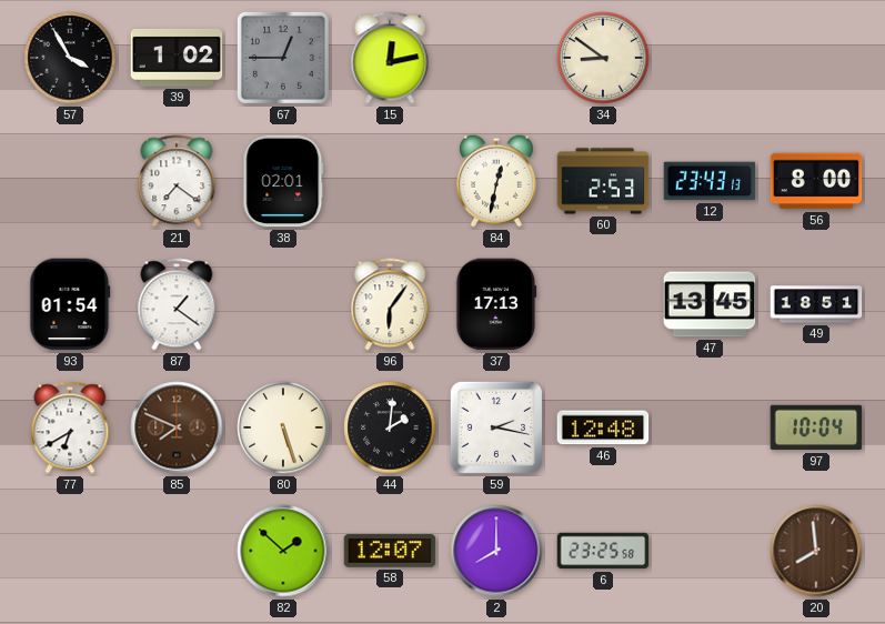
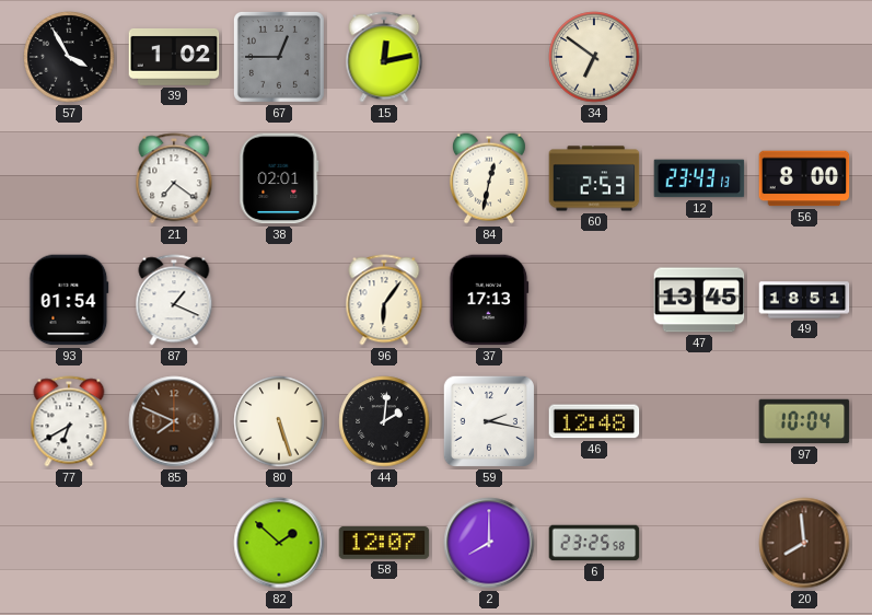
34: 8:51 -> 6:51
87: 1:21 -> 1:19
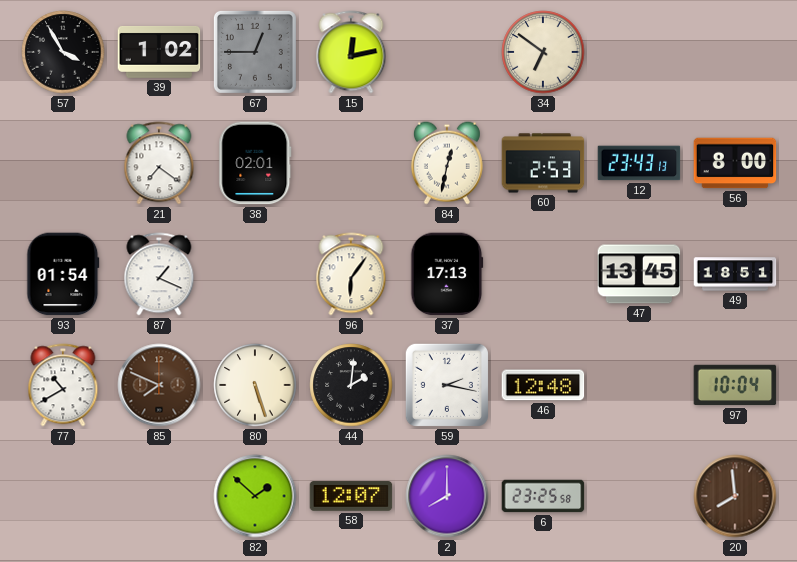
77: 6:40 -> 10:40
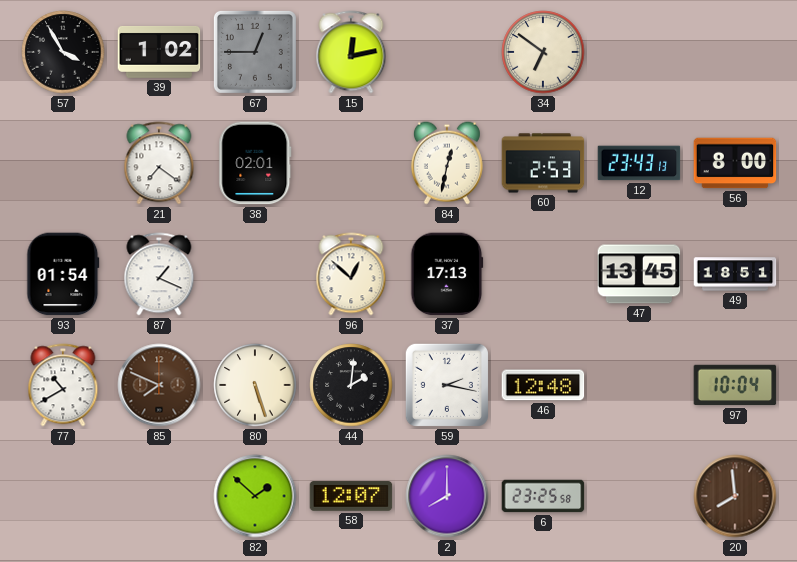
96: 6:06 -> 12:52
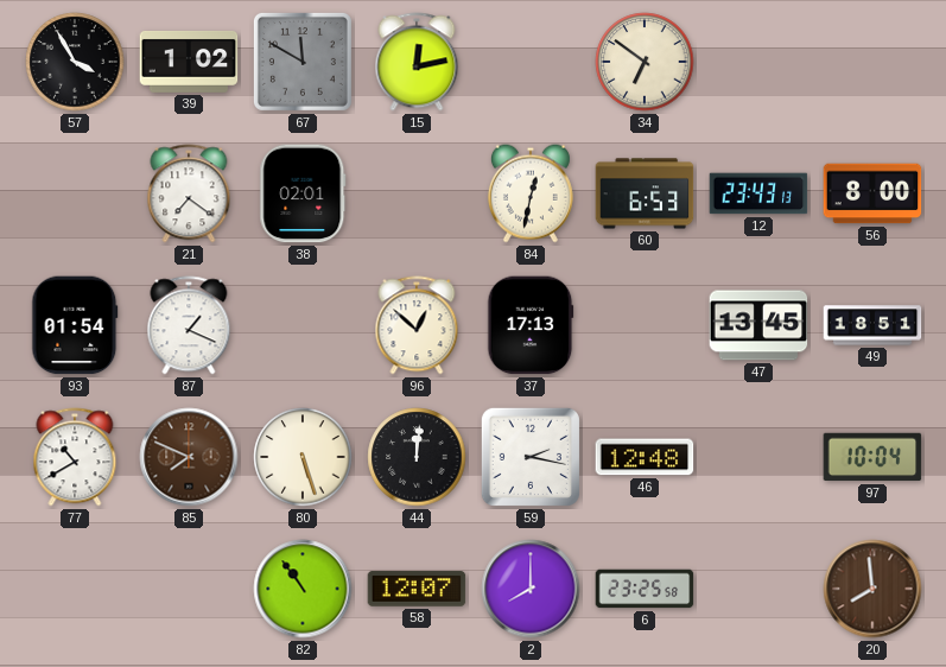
67: 12:45 -> 11:50
60: 2:53 -> 6:53
44: 2:01 -> 12:01
82: 1:52 -> 10:54
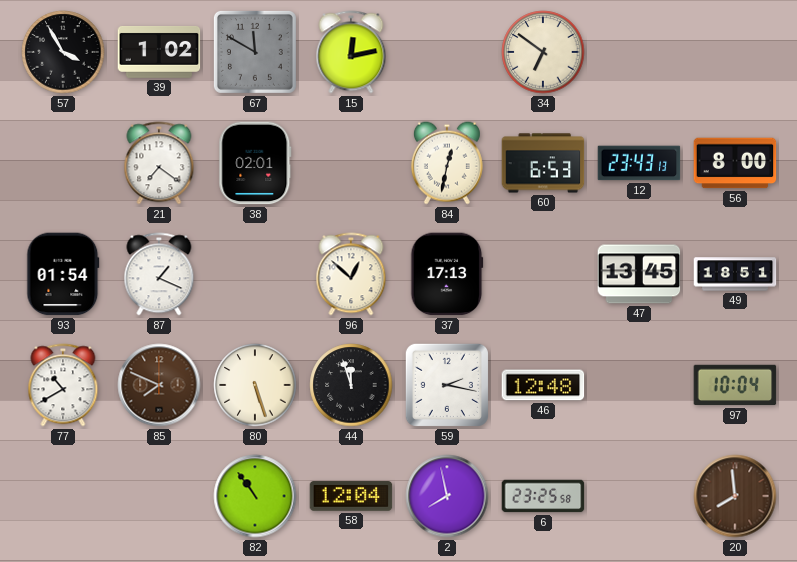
44: 12:01 -> 11:57
58: 12:07 -> 12:04
2: 8:00 -> 7:58
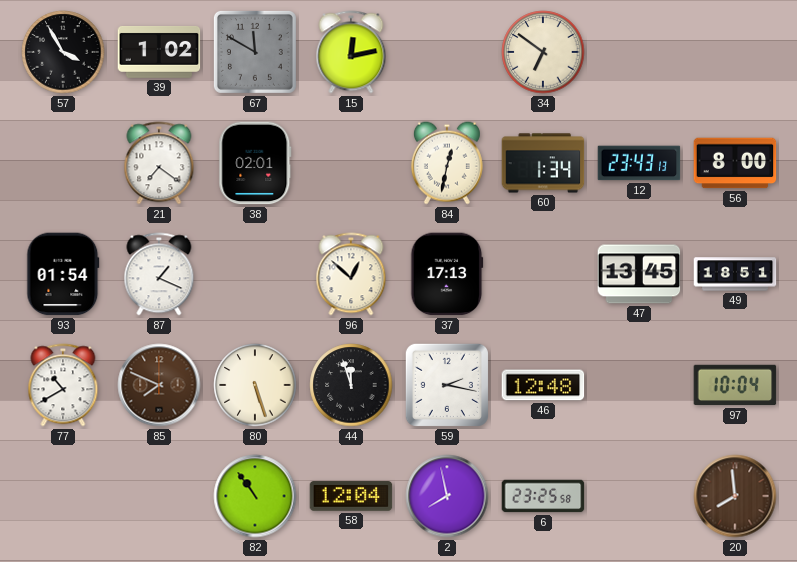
60: 6:53 -> 1:34
